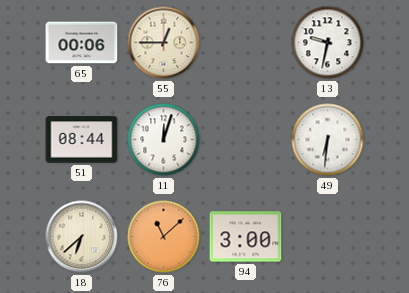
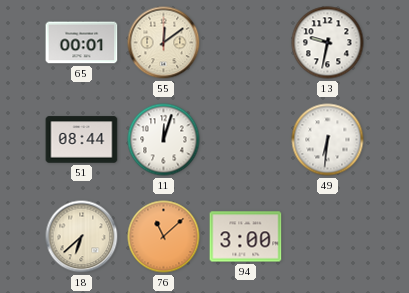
65: 00:06 -> 00:01
55: 12:45 -> 12:09
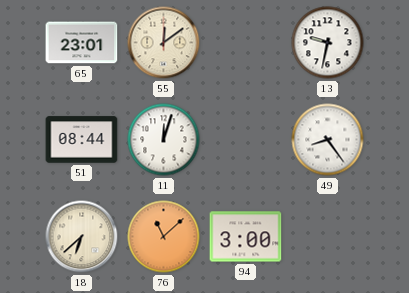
65: 00:01 -> 23:01
49: 6:31 -> 8:24
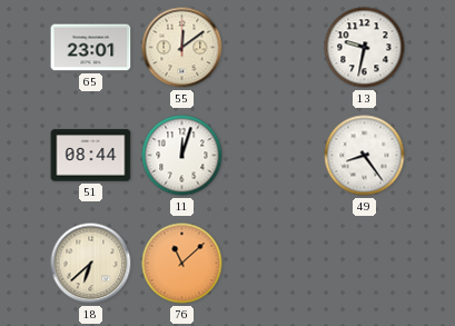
94: 3:00 -> none
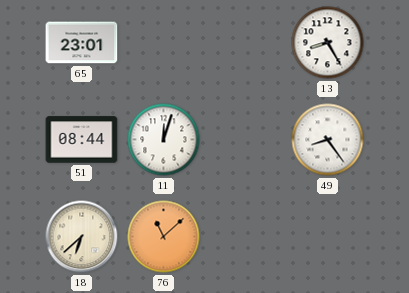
55: 12:09 -> none
13: 9:32 -> 8:25
